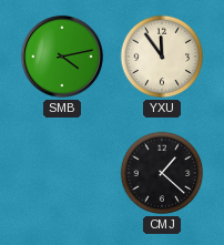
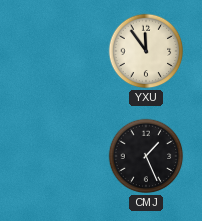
SMB: 4:13 -> none
CMJ: 1:22 -> 1:26
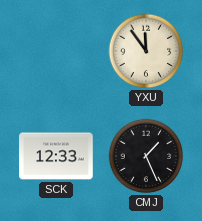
SCK: none -> 12:33
